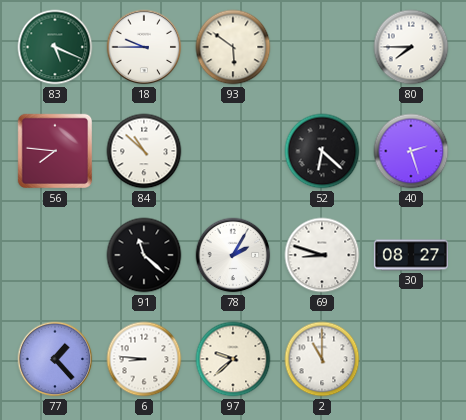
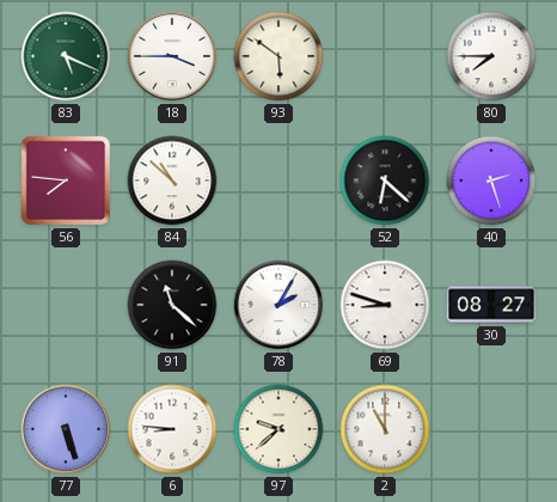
18: 9:45 -> 3:45
77: 1:23 -> 5:27
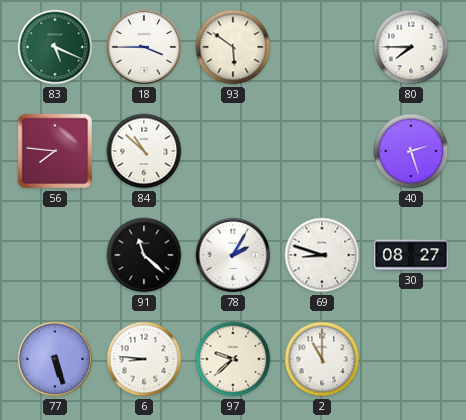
52: 6:22 -> none
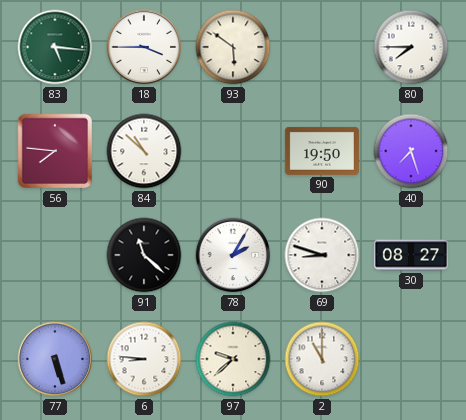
83: 5:19 -> 5:16
90: none -> 19:50
40: 2:27 -> 7:27
